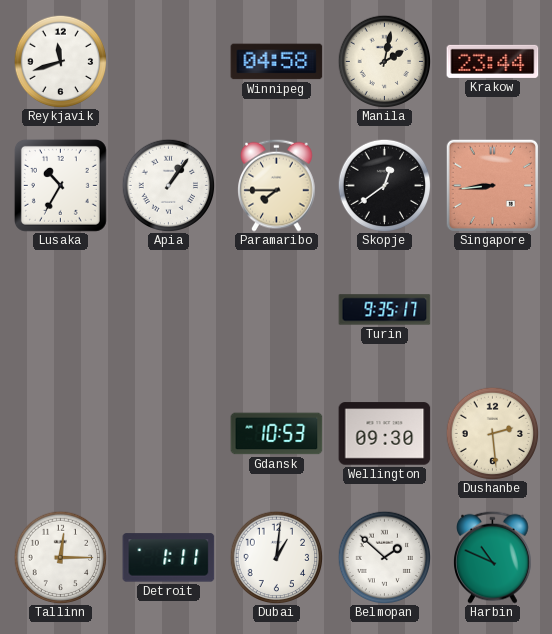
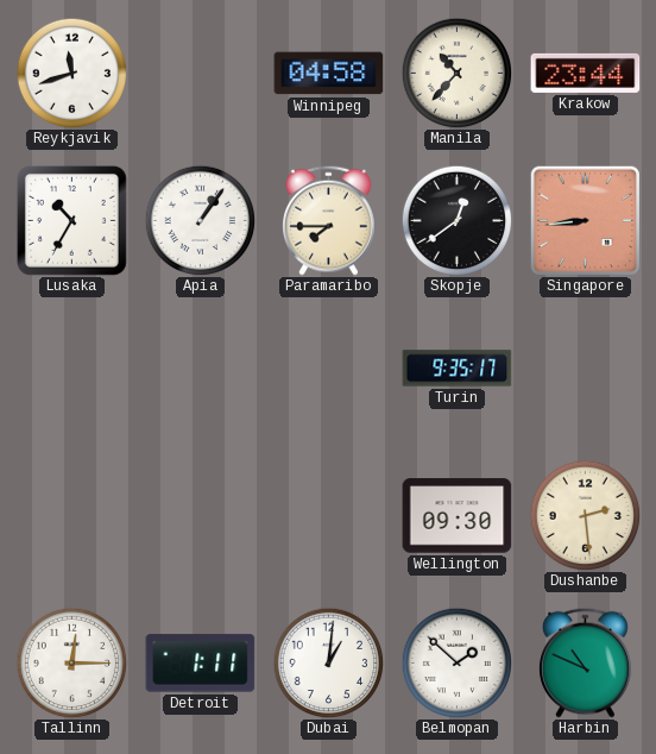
Manila: 2:02 -> 10:37
Gdansk: 10:53 -> none
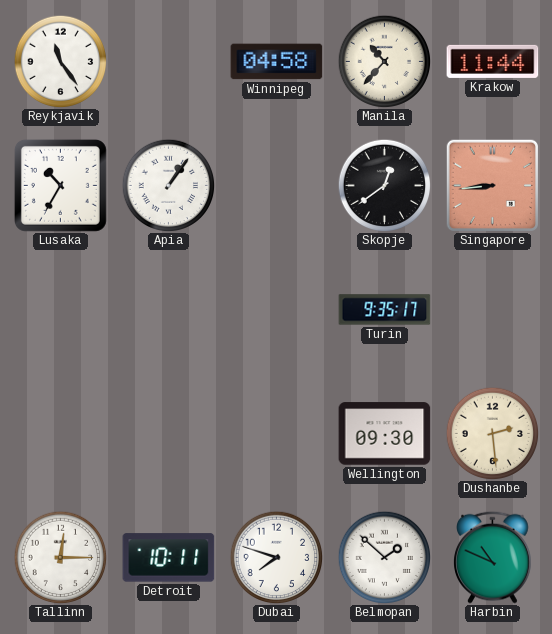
Reykjavik: 11:42 -> 11:24
Krakow: 23:44 -> 11:44
Paramaribo: 7:45 -> none
Detroit: 1:11 -> 10:11
Dubai: 1:01 -> 7:48
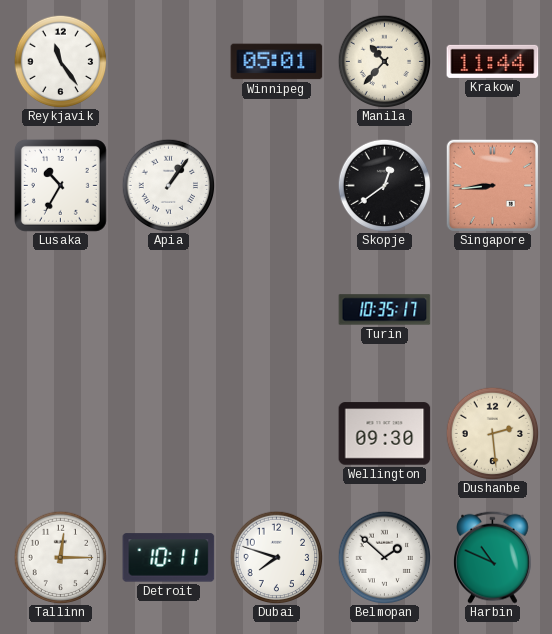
Winnipeg: 04:58 -> 05:01
Turin: 9:35 -> 10:35
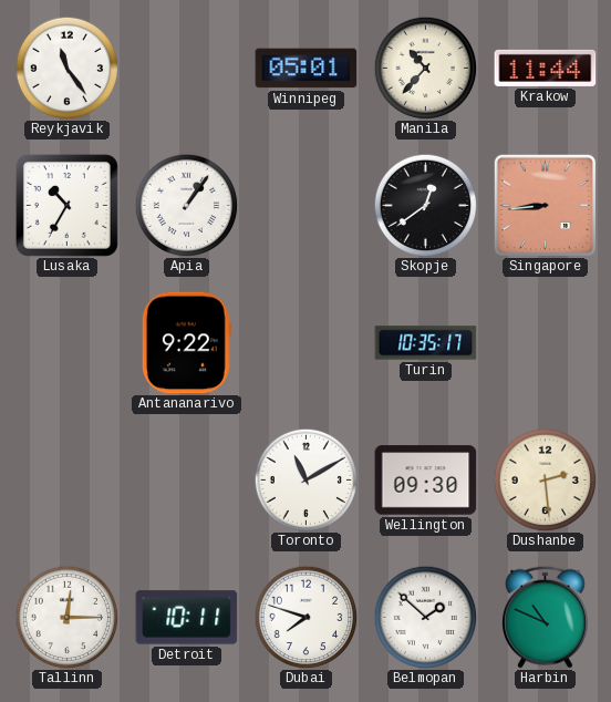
Antananarivo: none -> 9:22
Toronto: none -> 11:10
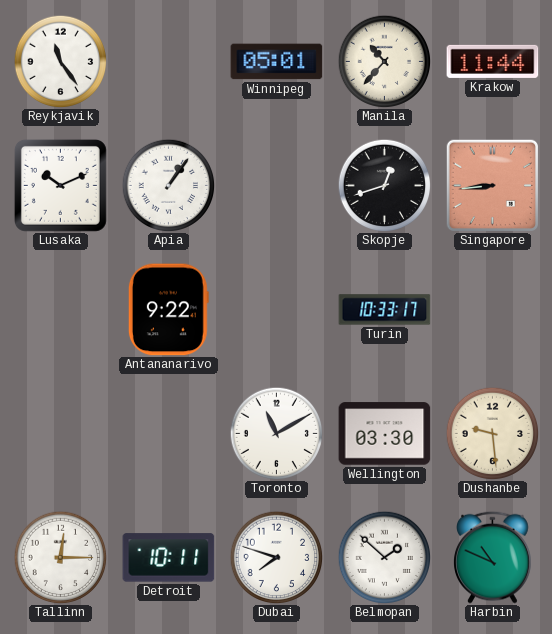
Lusaka: 10:35 -> 10:11
Skopje: 12:39 -> 12:42
Turin: 10:35 -> 10:33
Wellington: 09:30 -> 03:30
Dushanbe: 2:29 -> 9:29
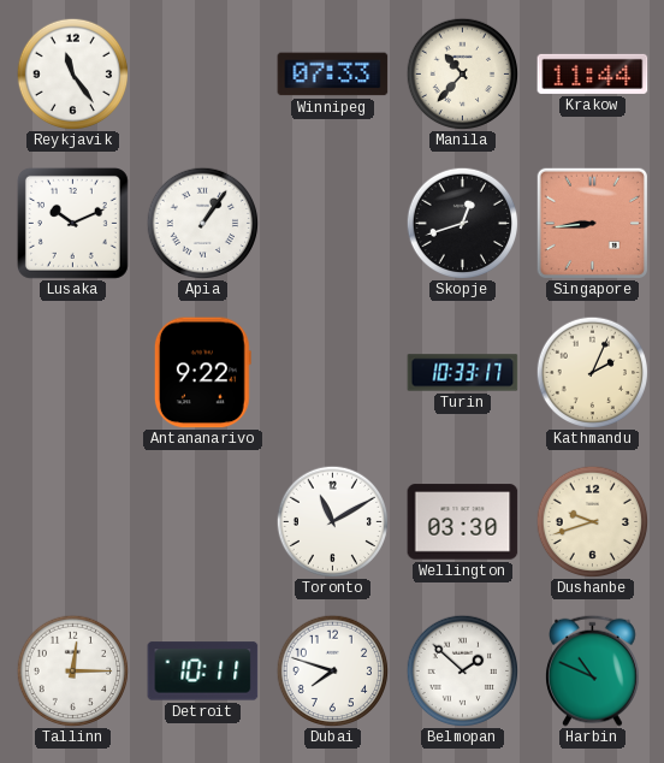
Winnipeg: 05:01 -> 07:33
Kathmandu: none -> 2:04
Dushanbe: 9:29 -> 9:42
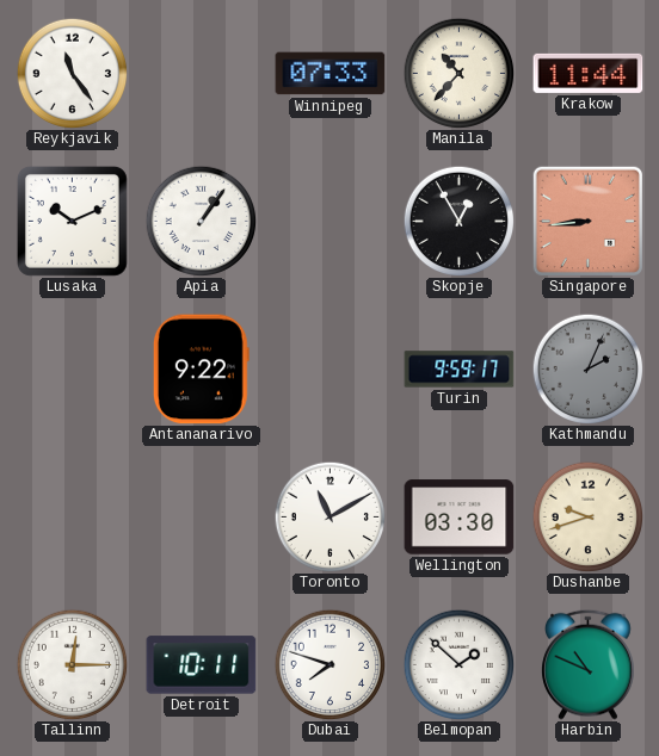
Skopje: 12:42 -> 12:55
Turin: 10:33 -> 9:59
Kathmandu dial: cream -> grey
